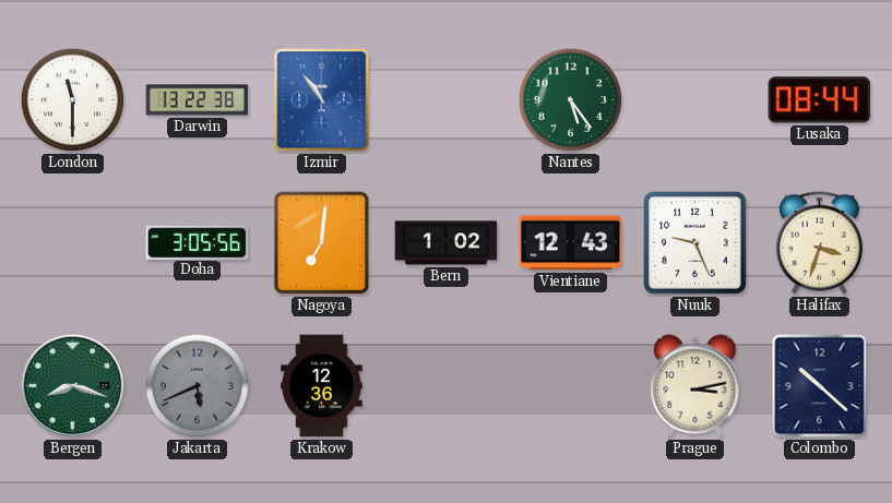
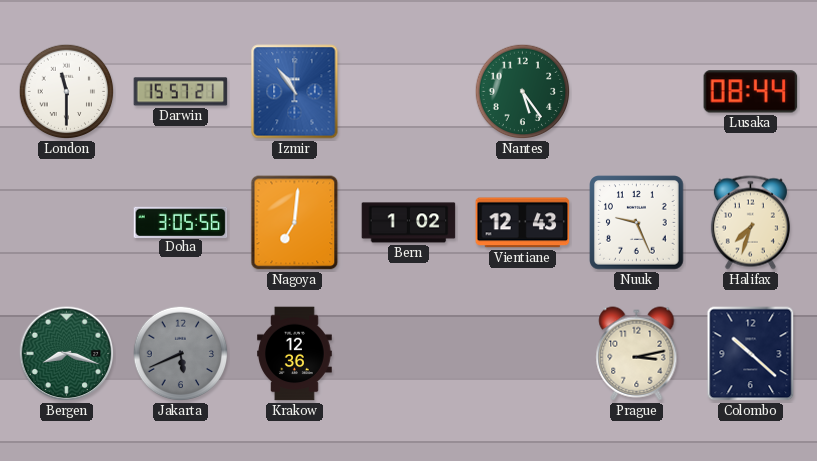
Darwin: 13:22 -> 15:57
Halifax: 3:33 -> 7:33
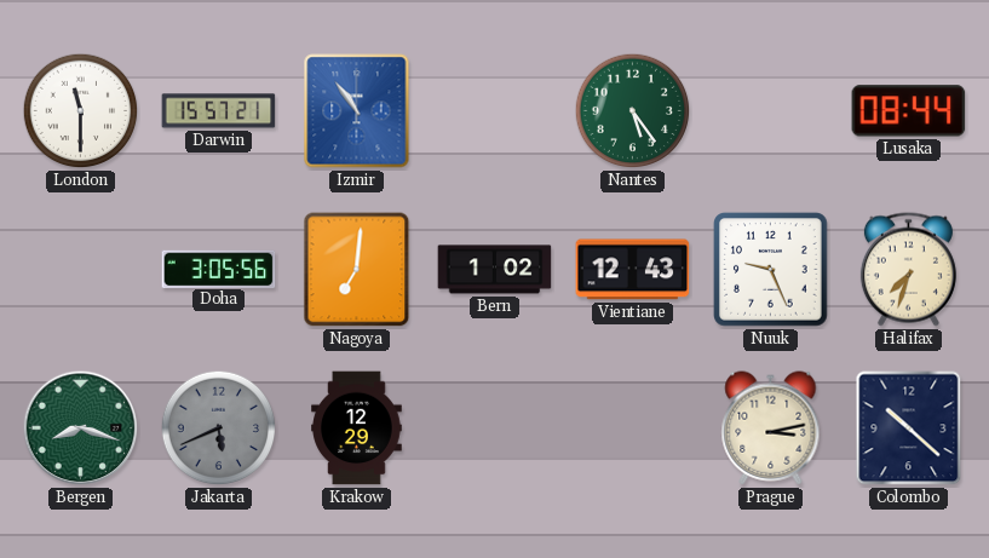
Krakow: 12:36 -> 12:29
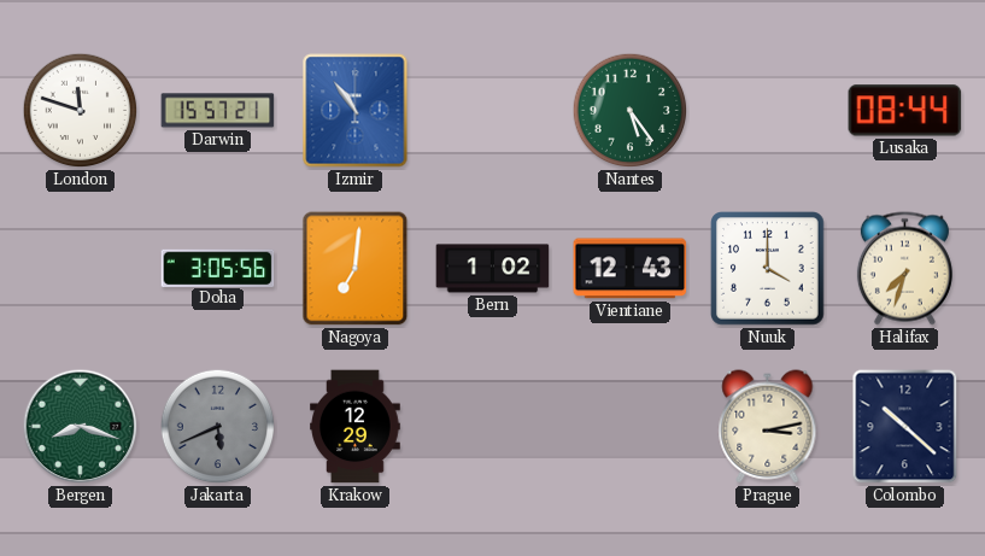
London: 11:30 -> 11:48
Nuuk: 9:26 -> 4:00
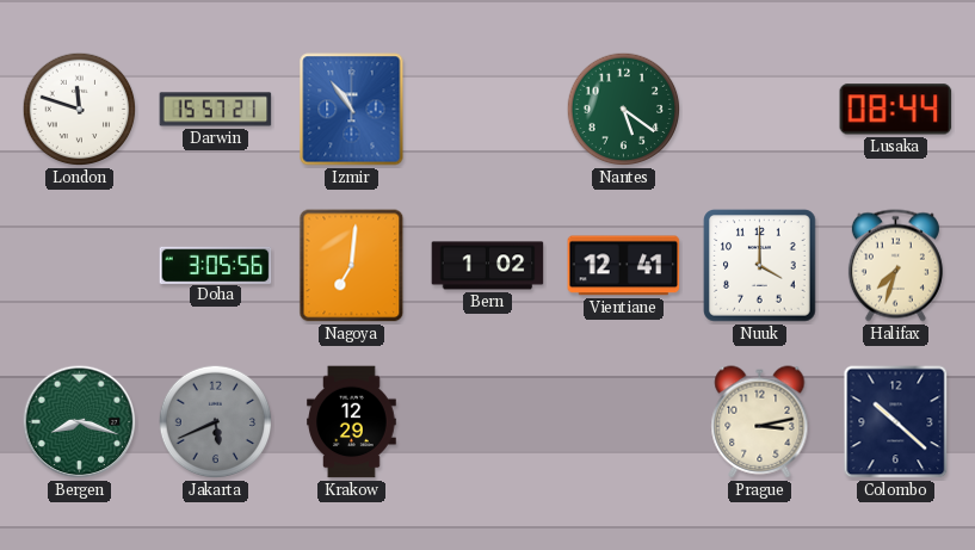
Nantes: 5:24 -> 5:21
Vientiane: 12:43 -> 12:41
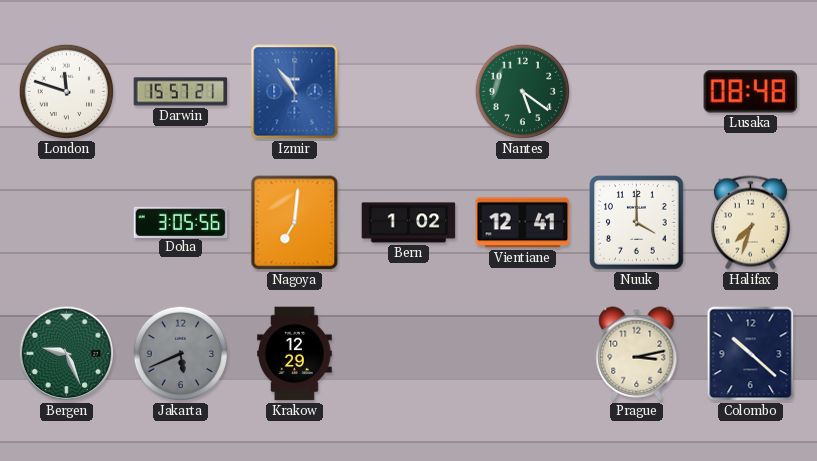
Lusaka: 08:44 -> 08:48
Bergen: 8:18 -> 9:26
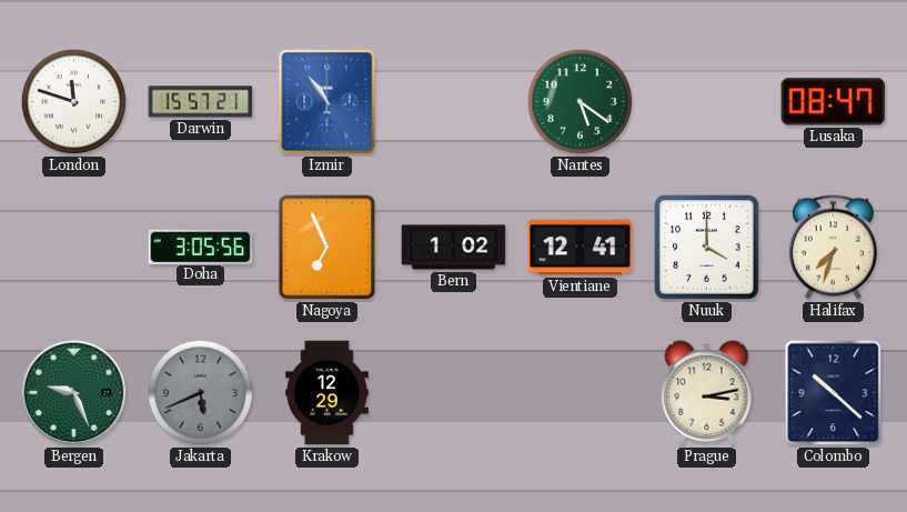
Lusaka: 08:48 -> 08:47
Nagoya: 7:01 -> 6:56
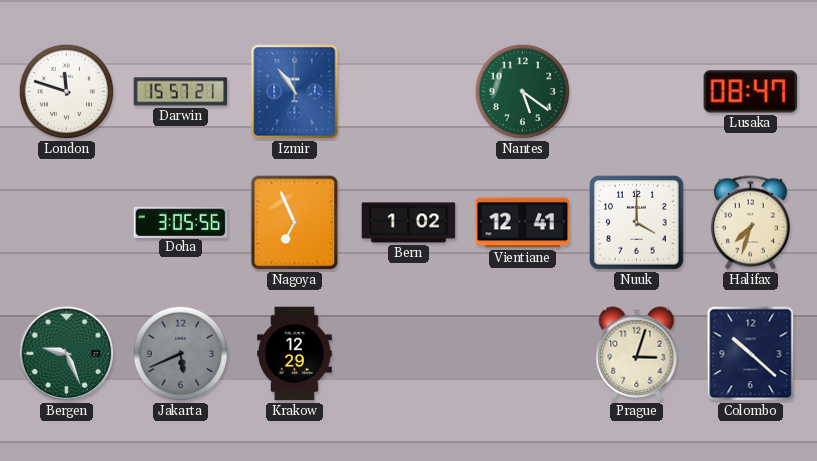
Prague: 3:13 -> 3:03
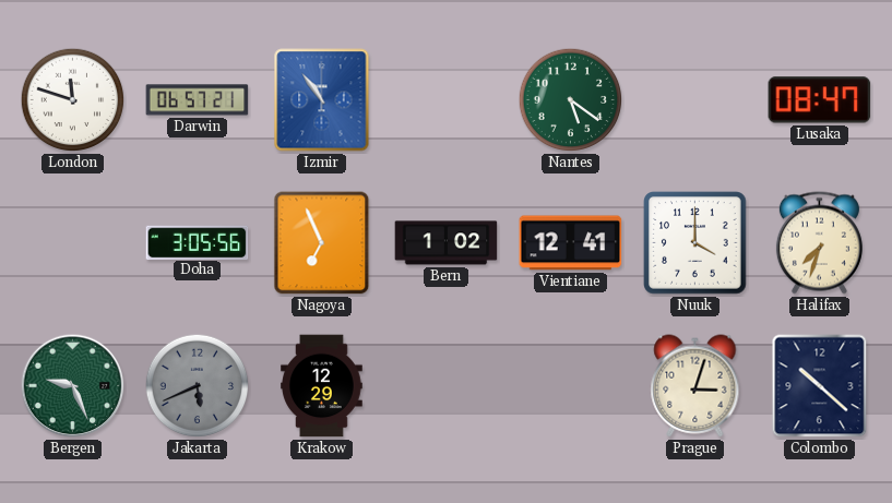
Darwin: 15:57 -> 06:57
